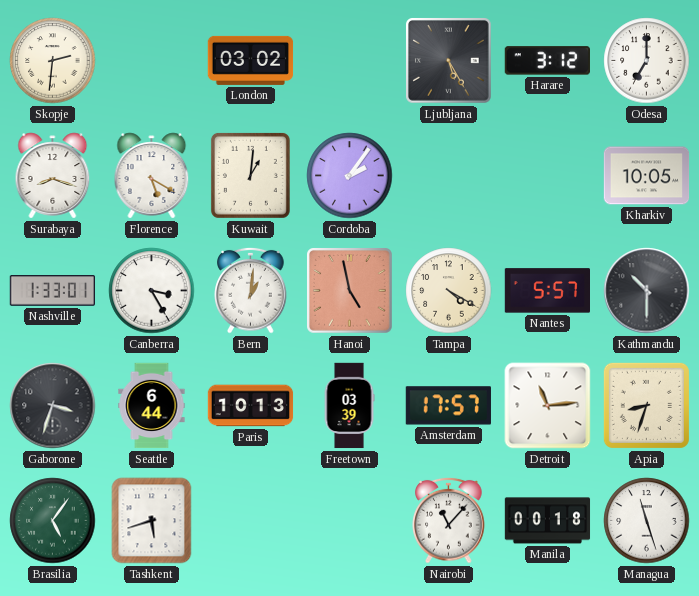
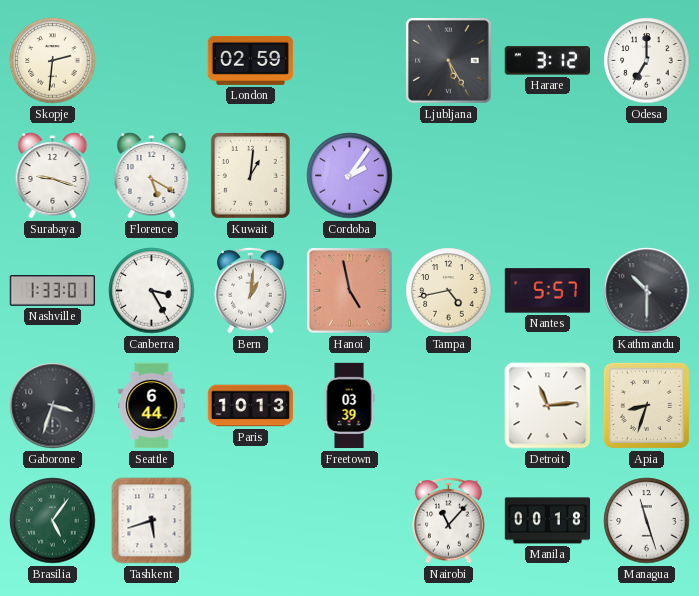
London: 03:02 -> 02:59
Surabaya: 8:18 -> 9:18
Kharkiv: 10:05 -> none
Tampa: 4:20 -> 4:43
Amsterdam: 17:57 -> none
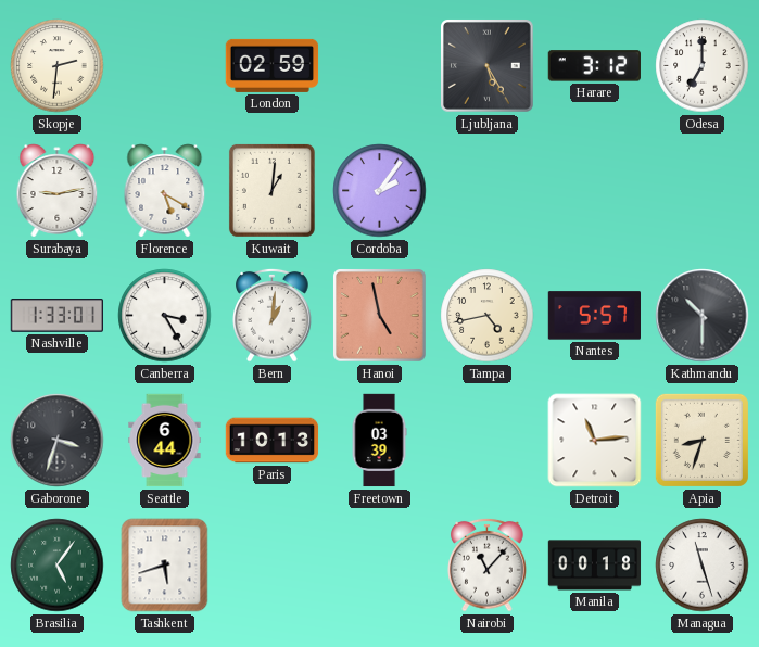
Surabaya: 9:18 -> 9:13
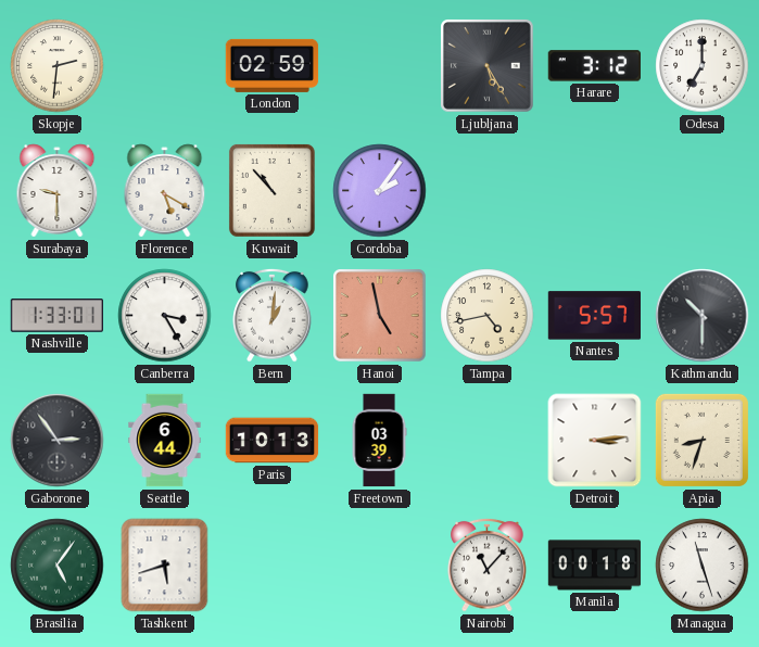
Surabaya: 9:13 -> 9:30
Kuwait: 1:01 -> 10:53
Gaborone: 3:33 -> 2:54
Detroit: 11:14 -> 3:14
